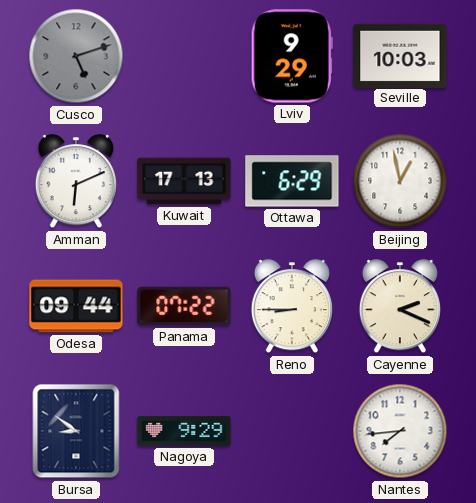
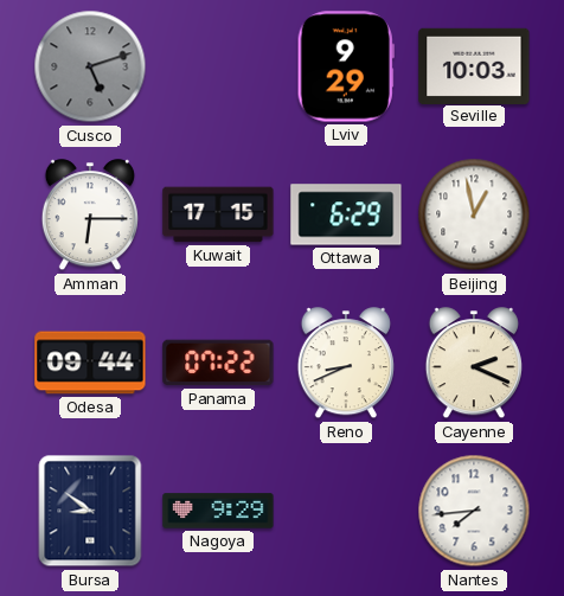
Amman: 6:11 -> 6:15
Kuwait: 17:13 -> 17:15
Reno: 8:45 -> 8:41
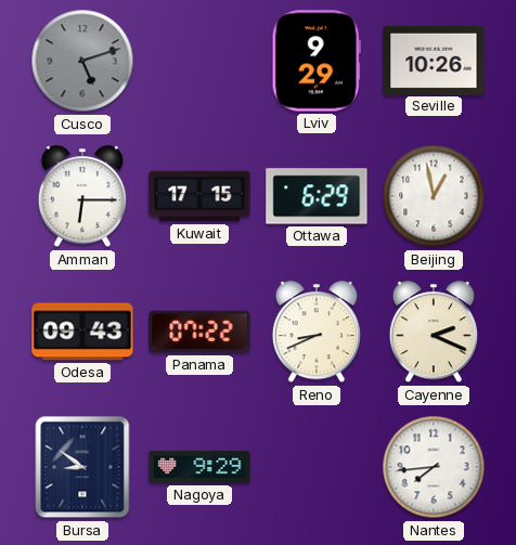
Seville: 10:03 -> 10:26
Odesa: 09:44 -> 09:43
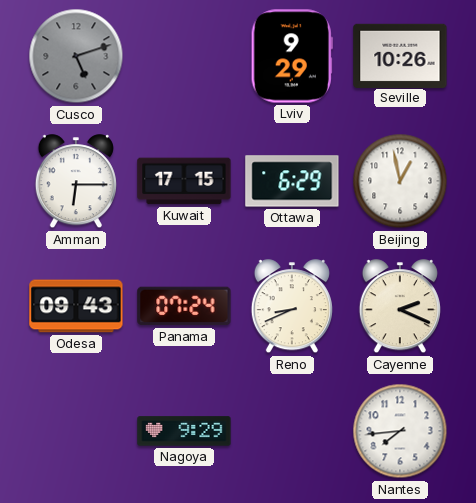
Panama: 07:22 -> 07:24
Bursa: 8:51 -> none
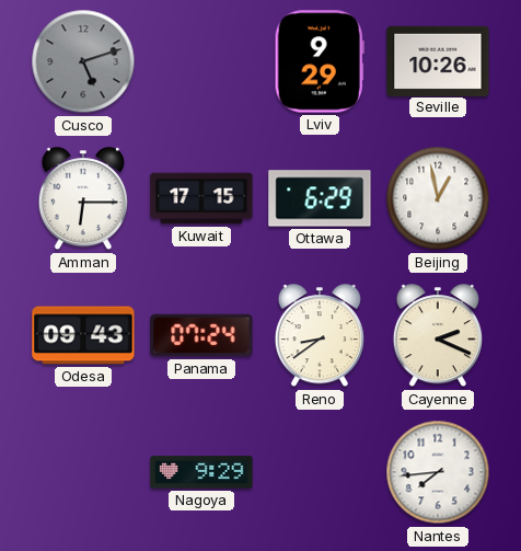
Reno: 8:41 -> 8:39
